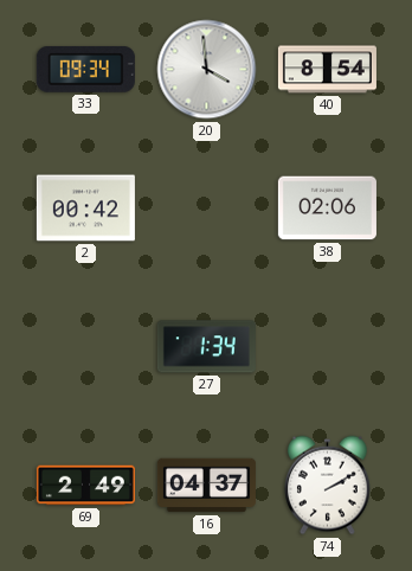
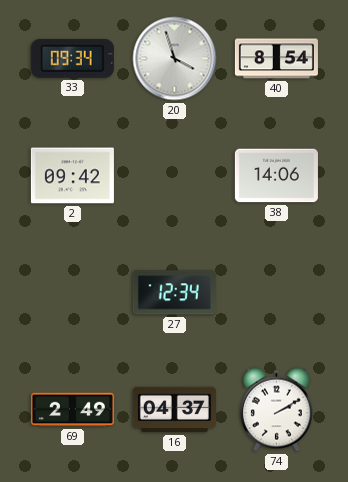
20: 3:59 -> 3:57
2: 00:42 -> 09:42
38: 02:06 -> 14:06
27: 1:34 -> 12:34
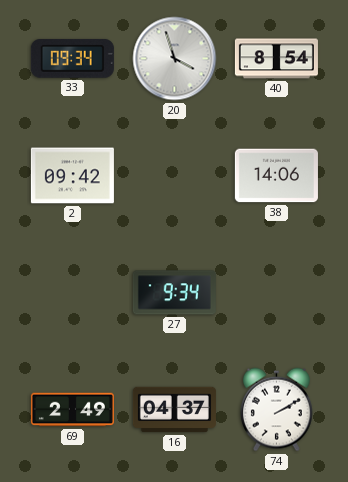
27: 12:34 -> 9:34
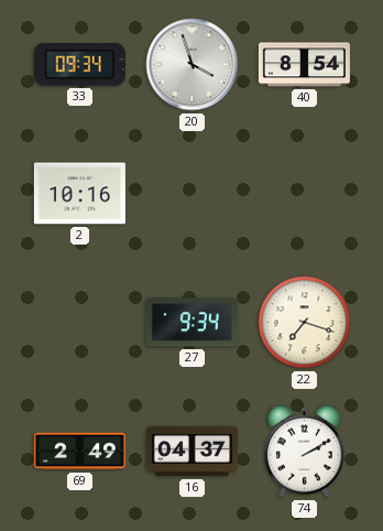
2: 09:42 -> 10:16
38: 14:06 -> none
22: none -> 7:18
